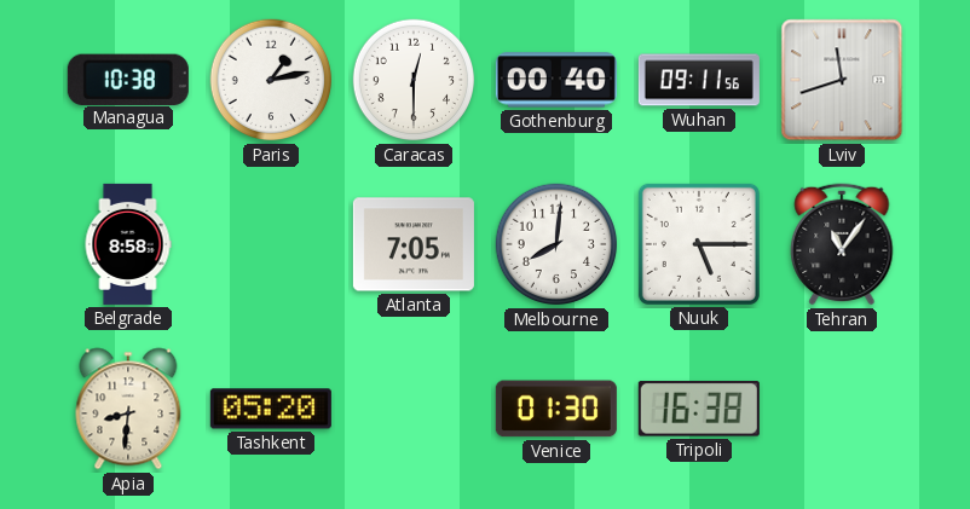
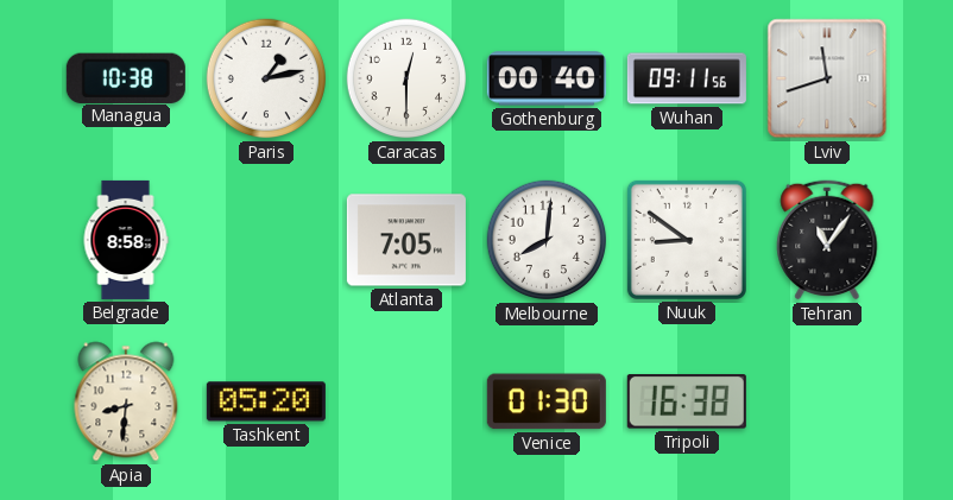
Nuuk: 5:15 -> 8:51
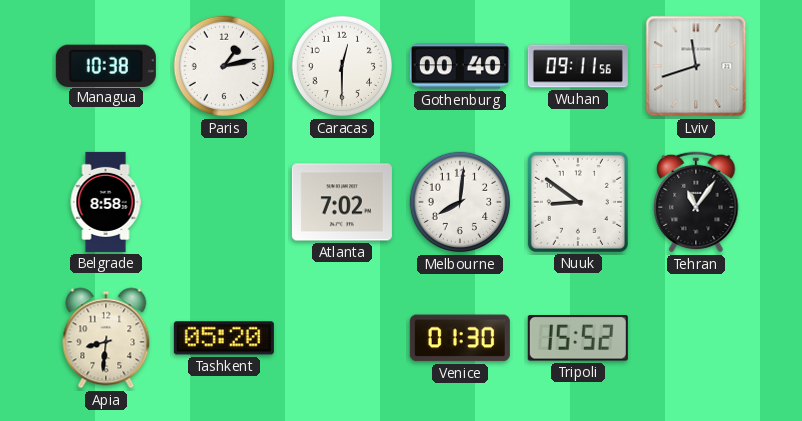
Atlanta: 7:05 -> 7:02
Tripoli: 16:38 -> 15:52
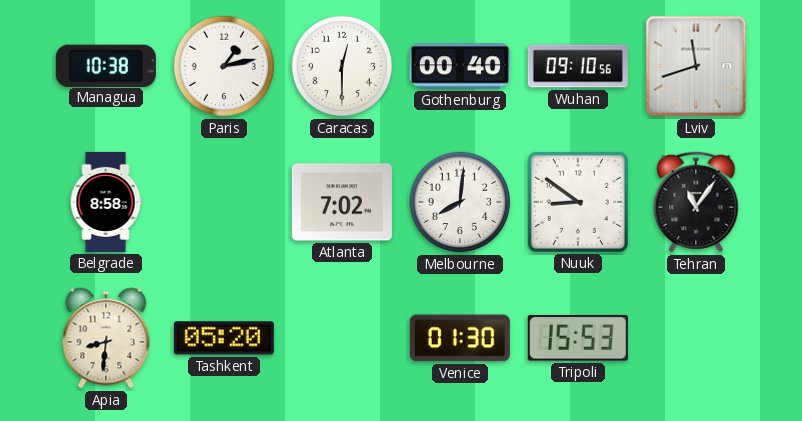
Wuhan: 09:11 -> 09:10
Tripoli: 15:52 -> 15:53
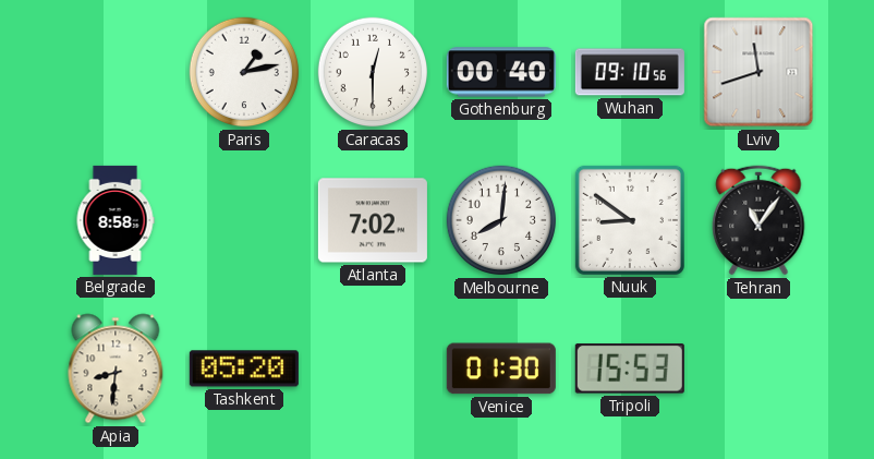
Managua: 10:38 -> none
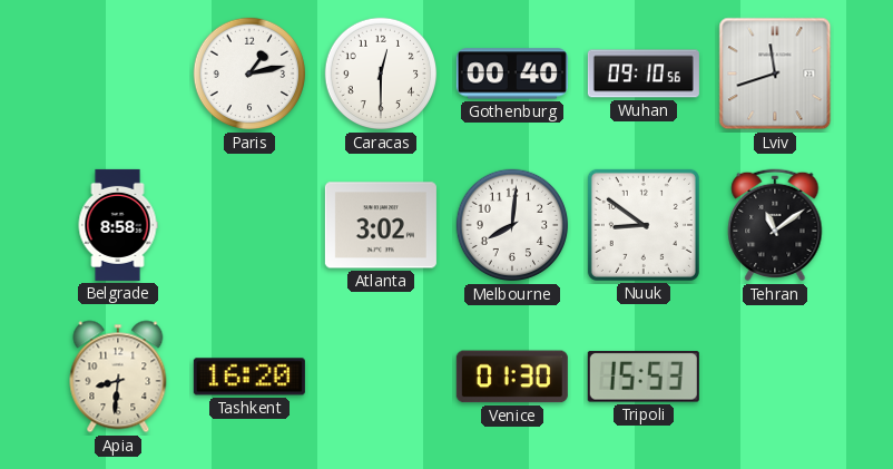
Atlanta: 7:02 -> 3:02
Tehran: 11:06 -> 11:09
Tashkent: 05:20 -> 16:20
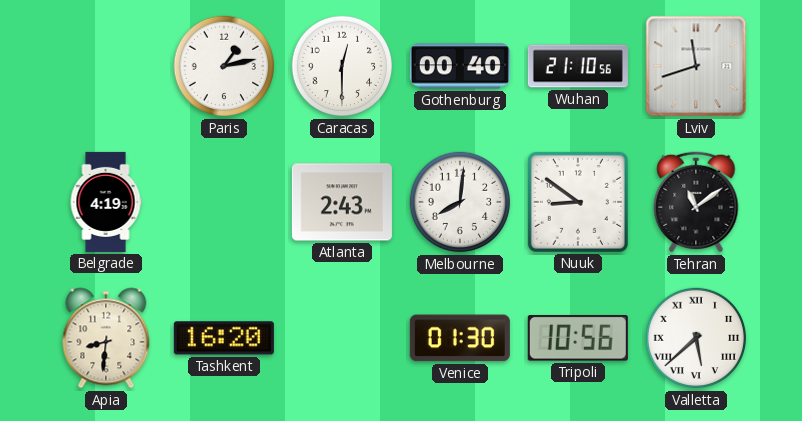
Wuhan: 09:10 -> 21:10
Belgrade: 8:58 -> 4:19
Atlanta: 3:02 -> 2:43
Tripoli: 15:53 -> 10:56
Valletta: none -> 5:38
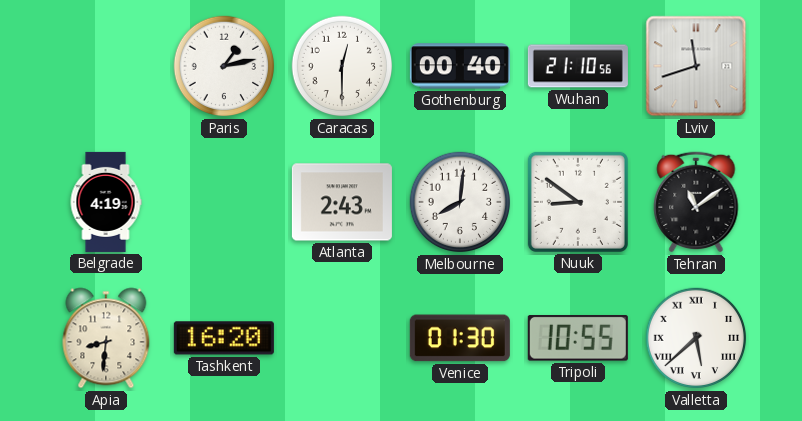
Tripoli: 10:56 -> 10:55
